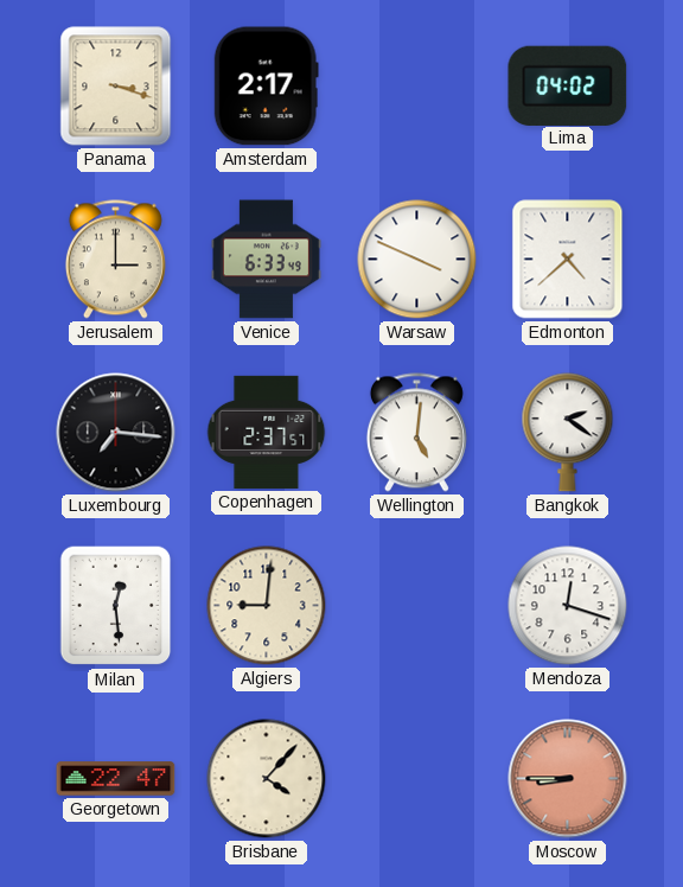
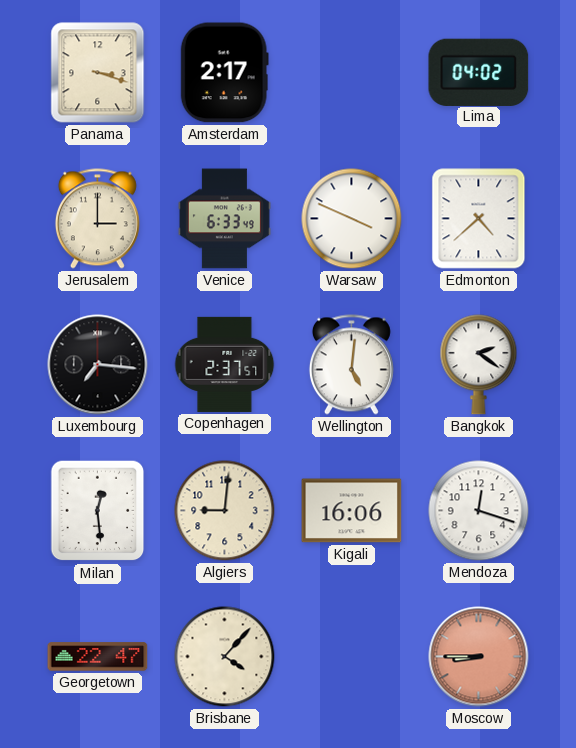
Kigali: none -> 16:06
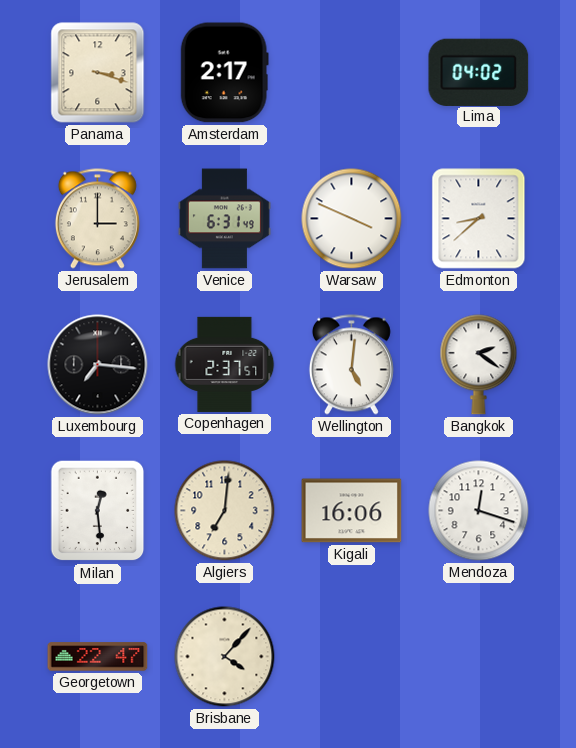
Venice: 6:33 -> 6:31
Edmonton: 4:38 -> 8:38
Algiers: 9:01 -> 7:01
Moscow: 8:45 -> none
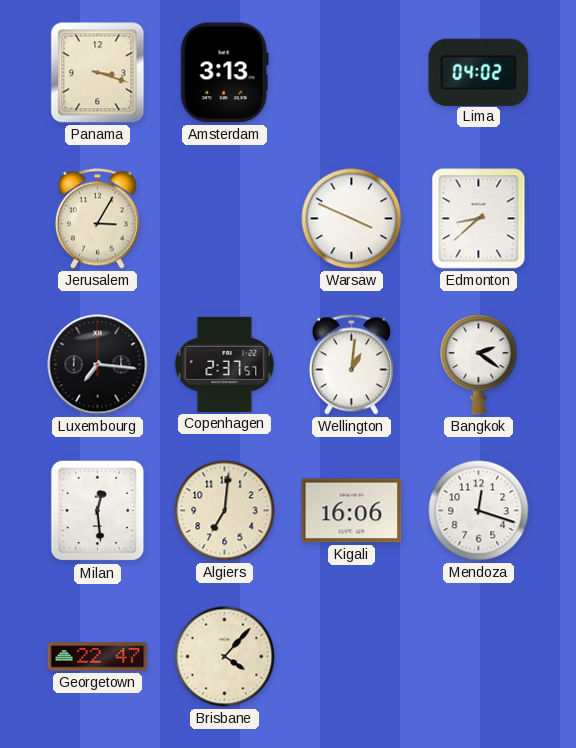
Amsterdam: 2:17 -> 3:13
Jerusalem: 3:00 -> 3:05
Venice: 6:31 -> none
Wellington: 5:01 -> 1:01
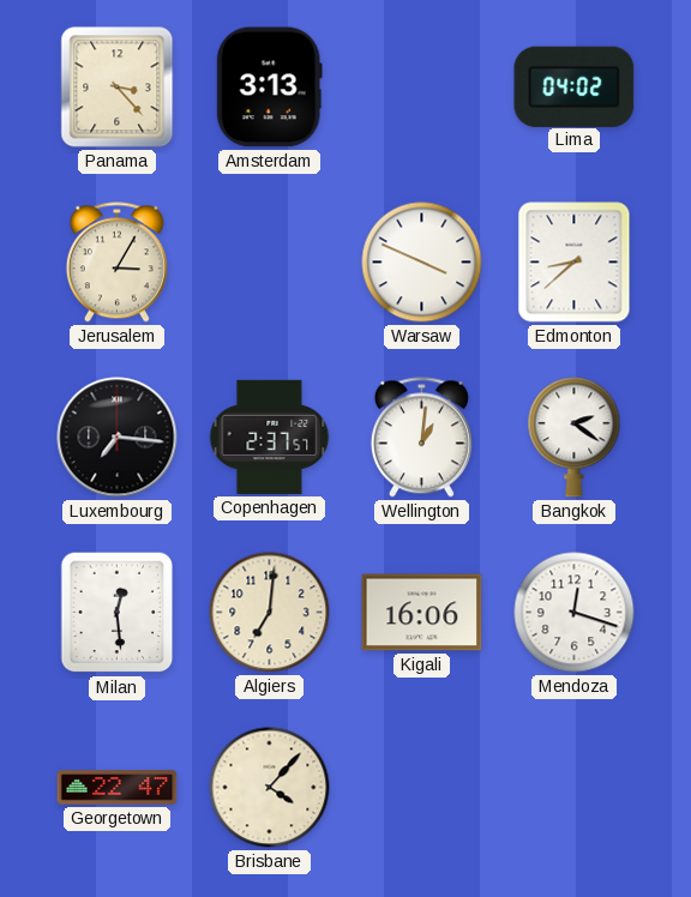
Panama: 3:18 -> 3:23
